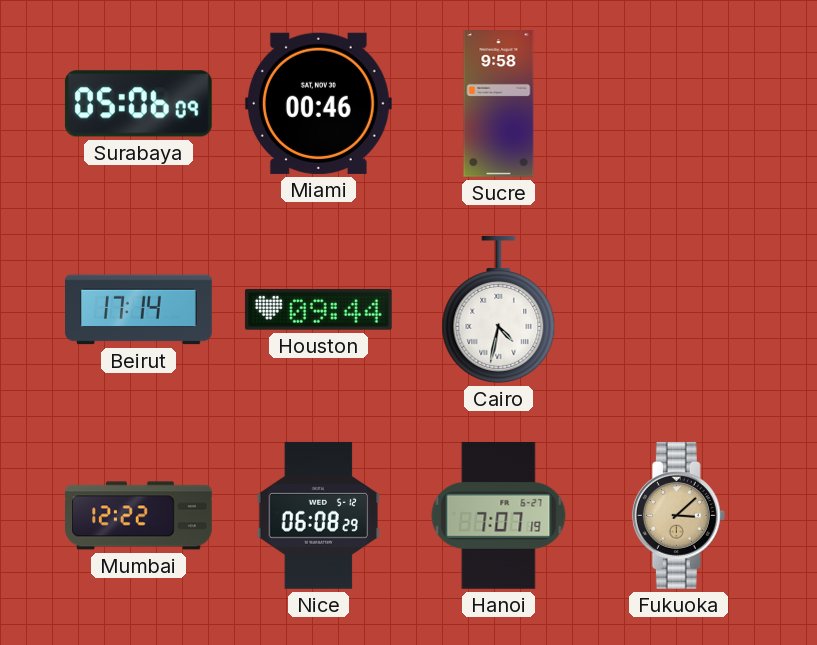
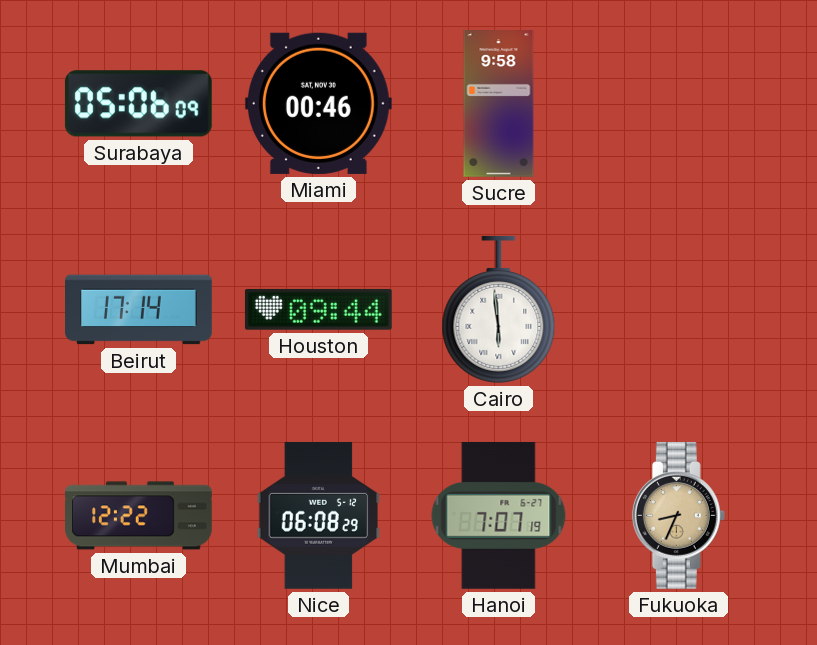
Cairo: 4:32 -> 5:59
Fukuoka: 3:08 -> 8:34
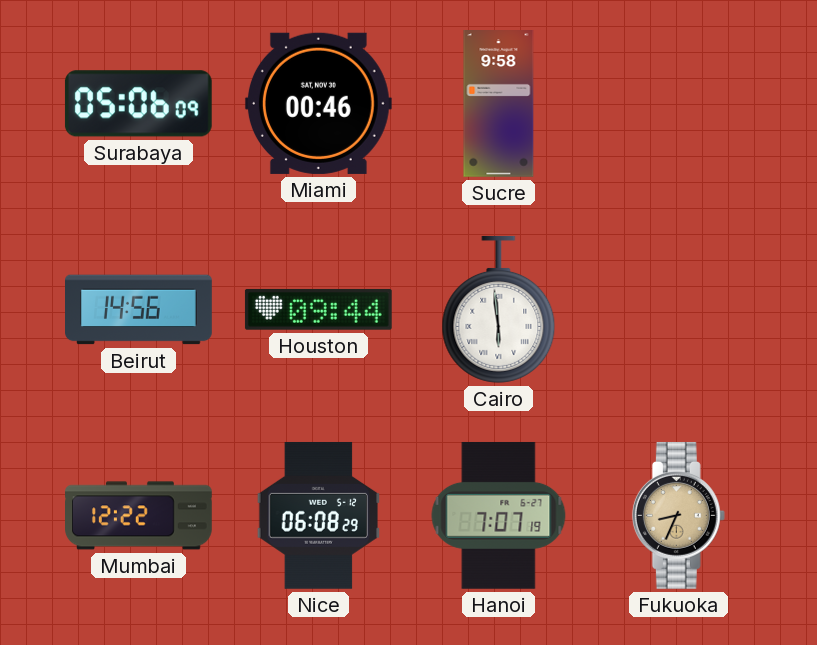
Beirut: 17:14 -> 14:56
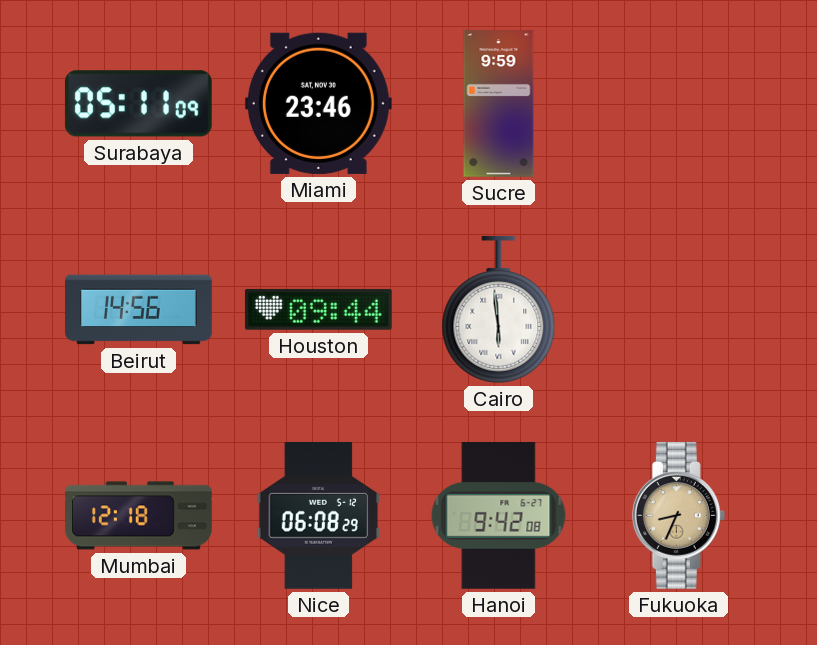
Surabaya: 05:06 -> 05:11
Miami: 00:46 -> 23:46
Sucre: 9:58 -> 9:59
Mumbai: 12:22 -> 12:18
Hanoi: 7:07 -> 9:42
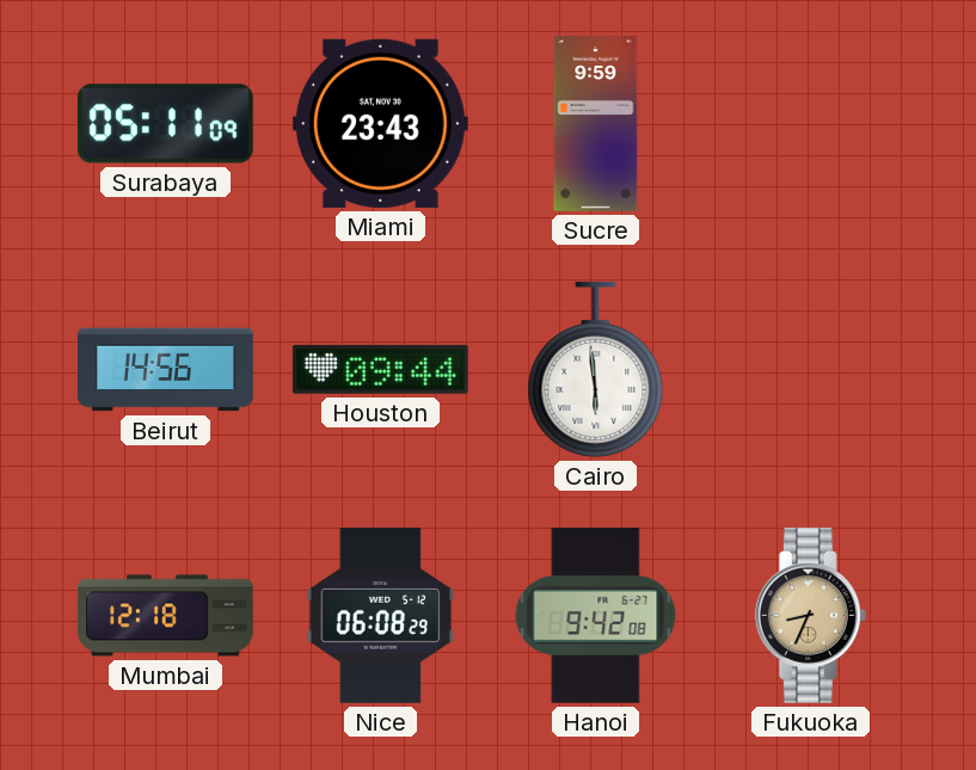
Miami: 23:46 -> 23:43
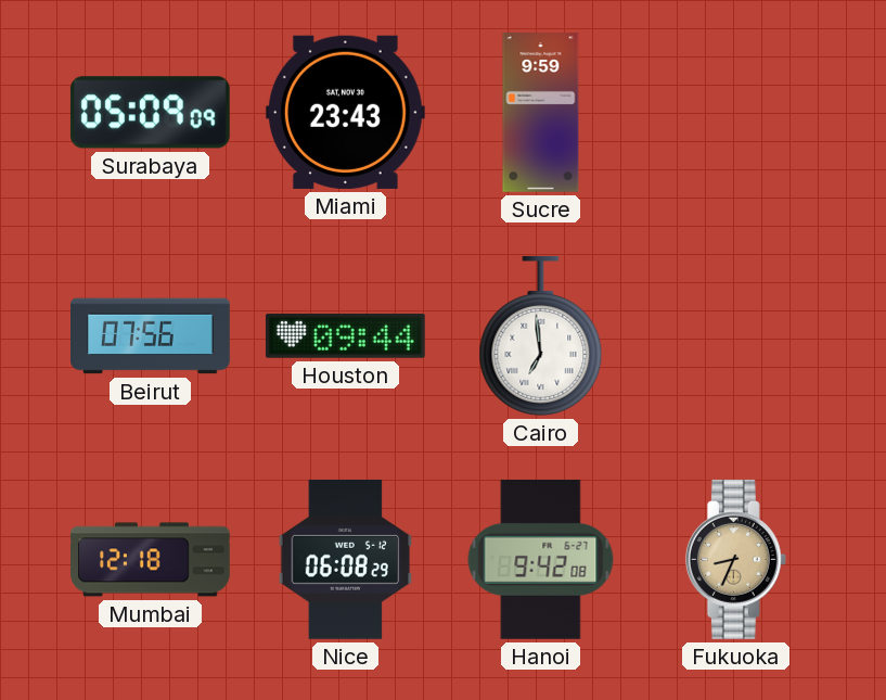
Surabaya: 05:11 -> 05:09
Beirut: 14:56 -> 07:56
Cairo: 5:59 -> 6:59
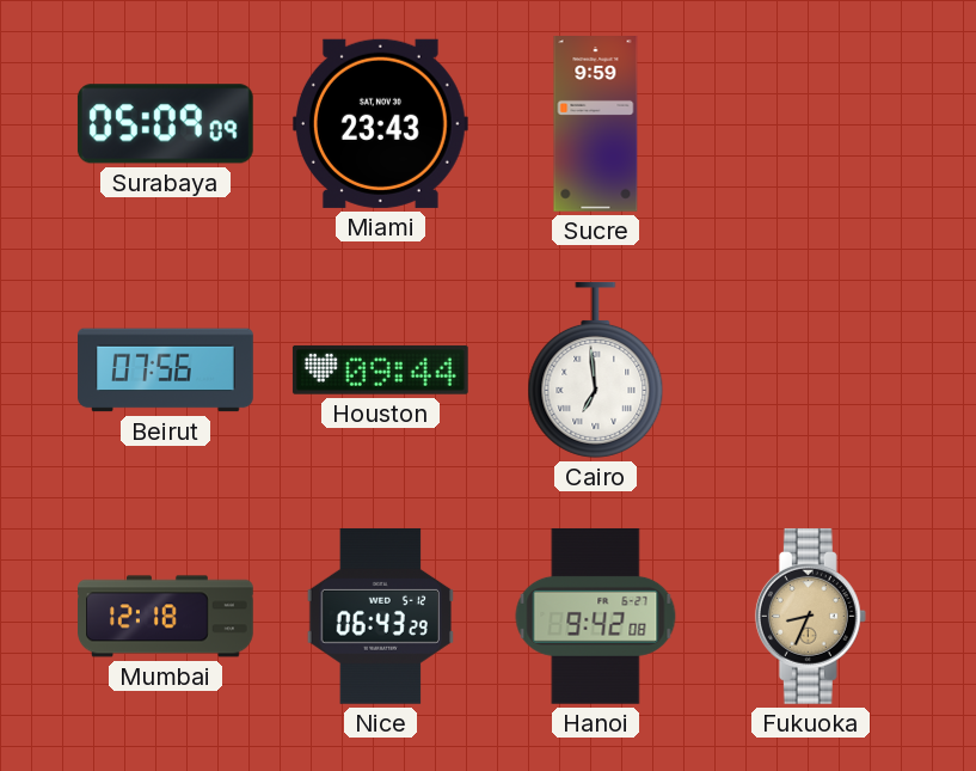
Nice: 06:08 -> 06:43
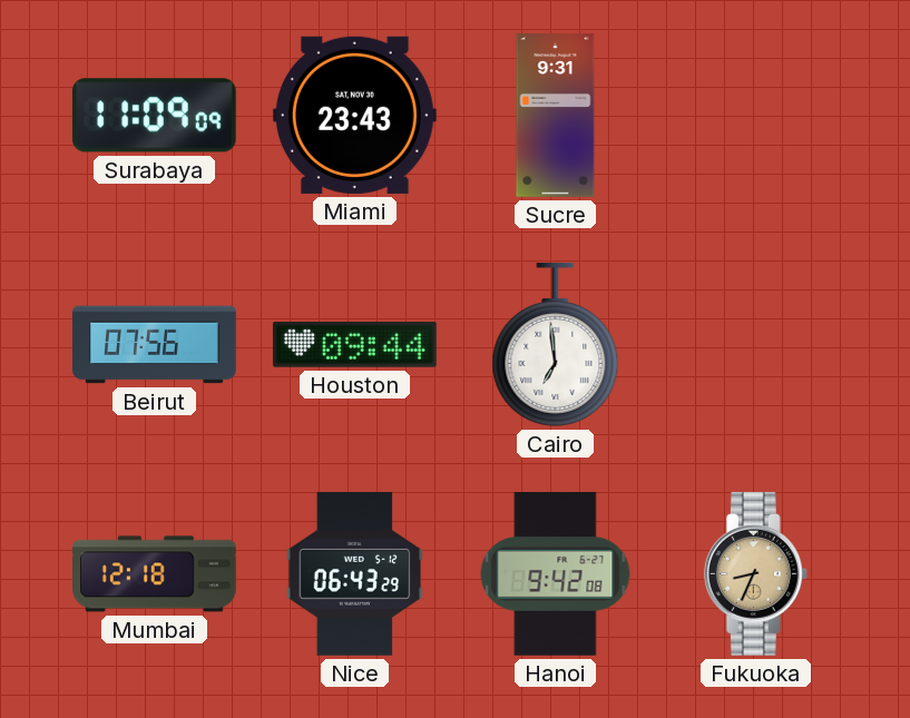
Surabaya: 05:09 -> 11:09
Sucre: 9:59 -> 9:31
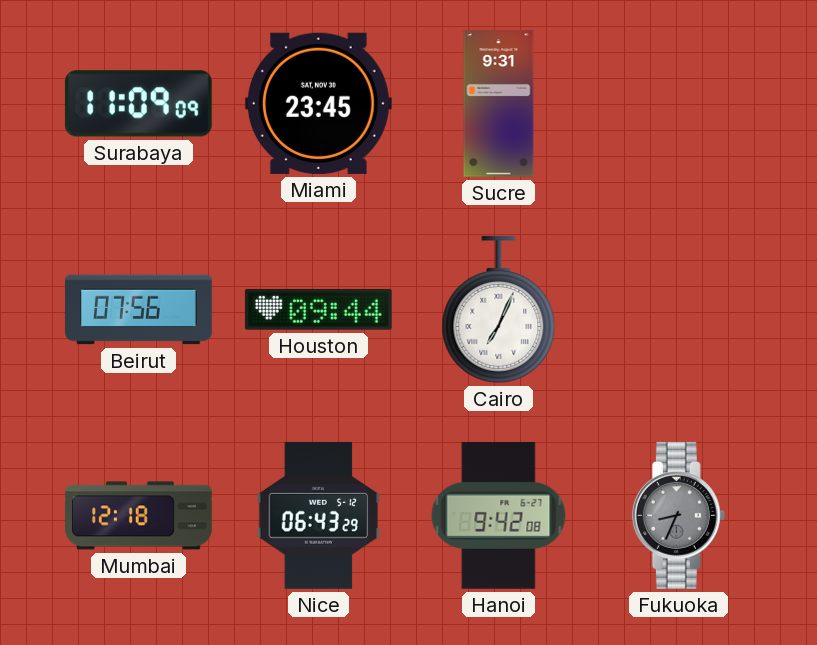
Miami: 23:43 -> 23:45
Cairo: 6:59 -> 7:04
Fukuoka dial: champagne -> grey
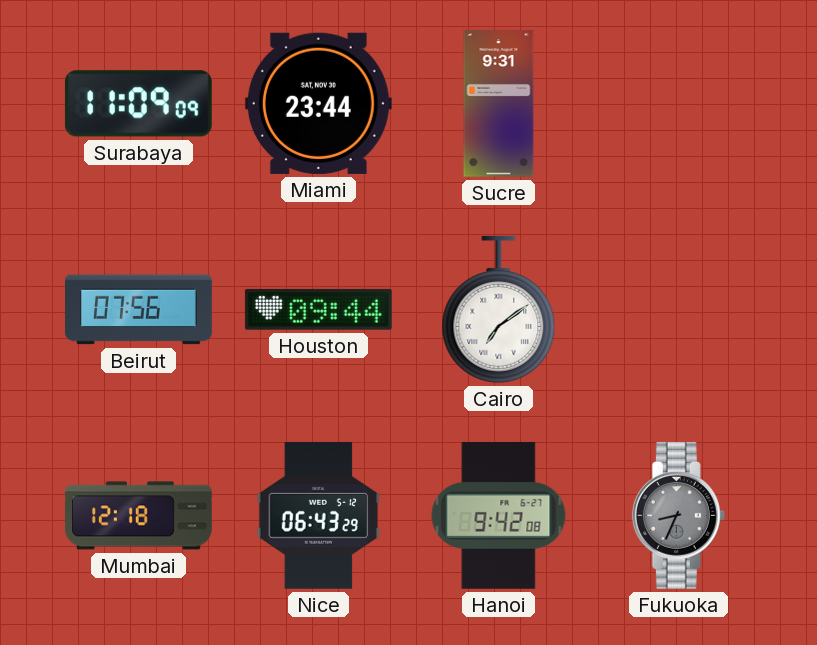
Miami: 23:45 -> 23:44
Cairo: 7:04 -> 7:09
